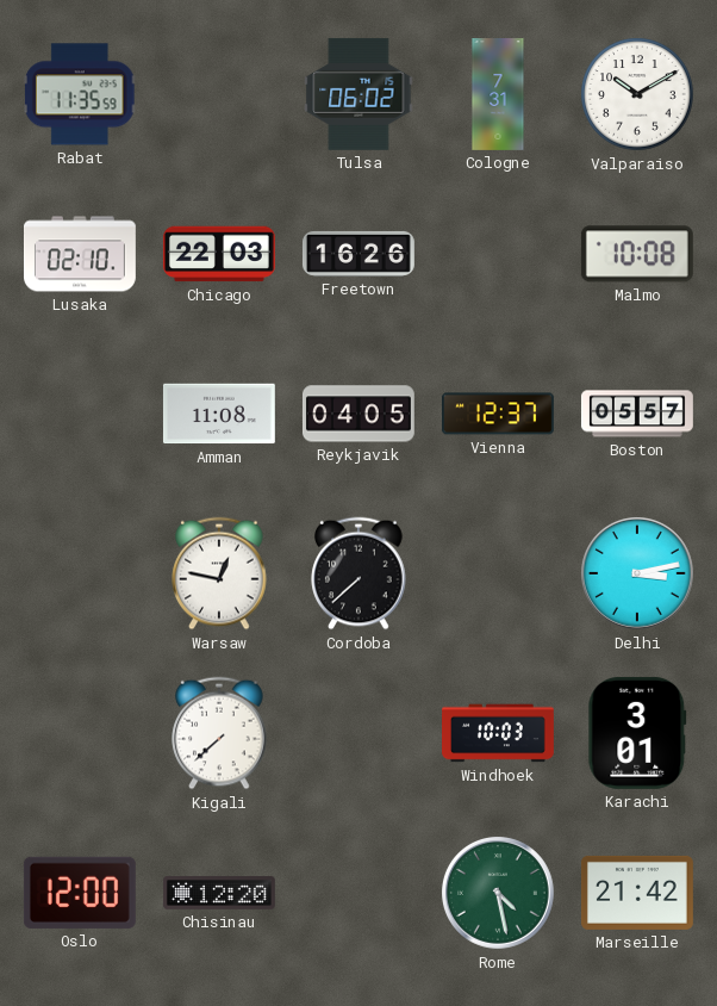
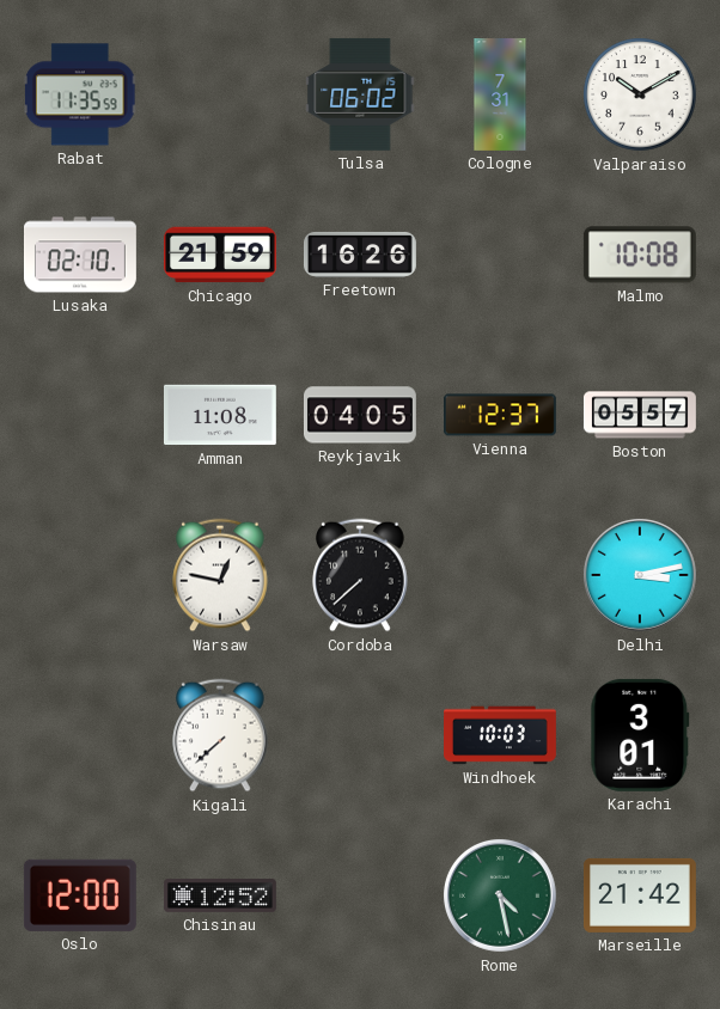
Chicago: 22:03 -> 21:59
Chisinau: 12:20 -> 12:52
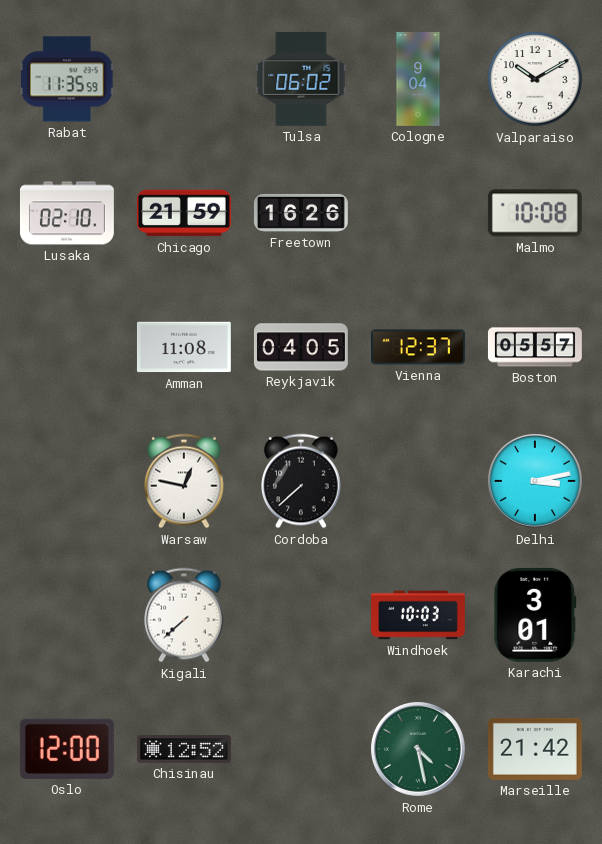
Cologne: 7:31 -> 9:04
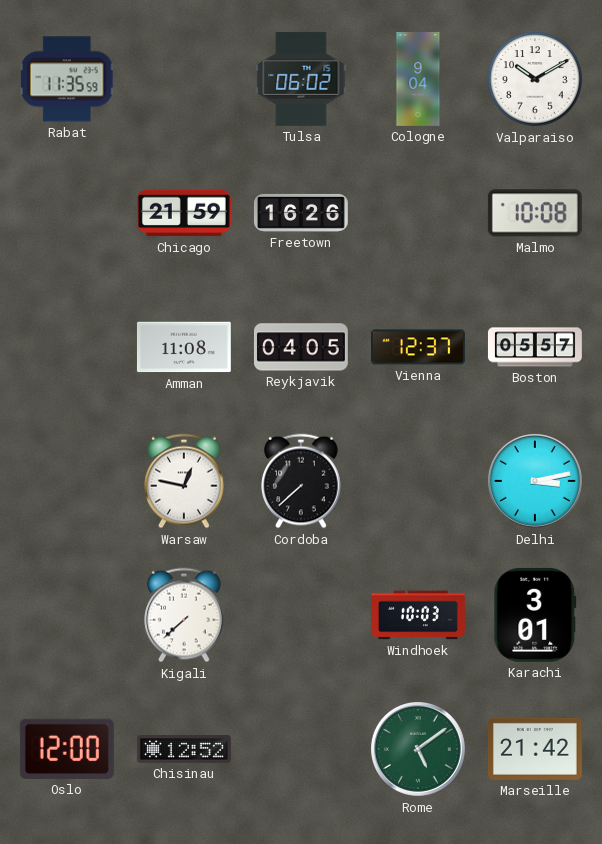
Lusaka: 02:10 -> none
Rome: 4:28 -> 5:09
